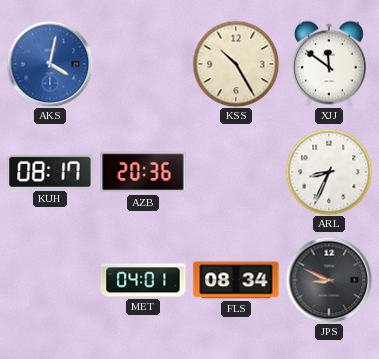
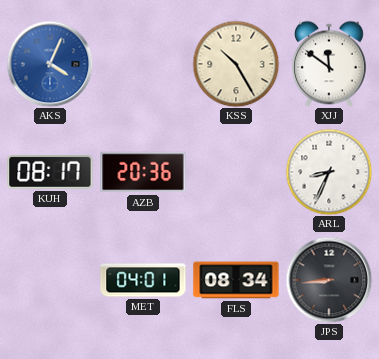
AKS: 4:02 -> 4:04
JPS: 8:49 -> 8:44
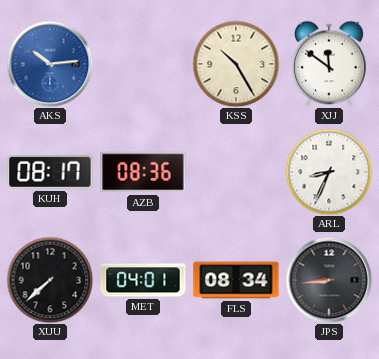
AKS: 4:04 -> 10:14
AZB: 20:36 -> 08:36
XUU: none -> 7:38
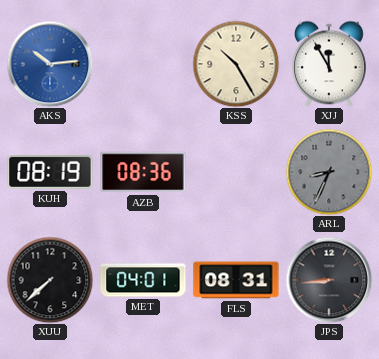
XJJ: 11:51 -> 11:55
KUH: 08:17 -> 08:19
ARL dial: white -> grey
FLS: 08:34 -> 08:31
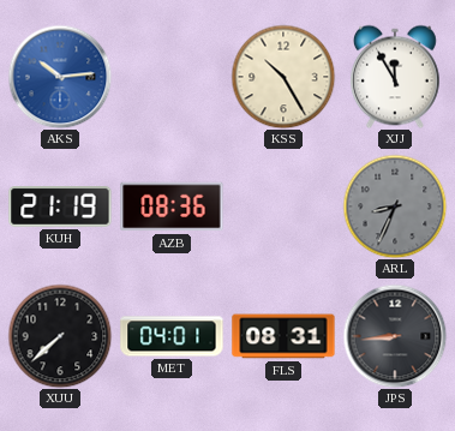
KUH: 08:19 -> 21:19
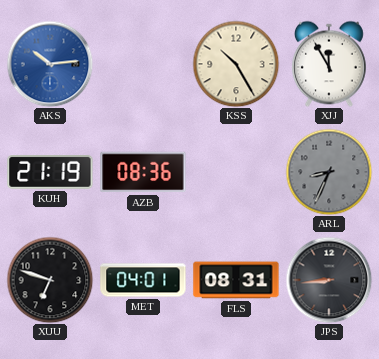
XUU: 7:38 -> 6:48
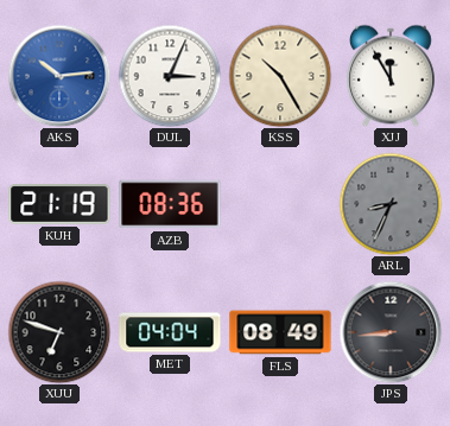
DUL: none -> 3:04
MET: 04:01 -> 04:04
FLS: 08:31 -> 08:49
